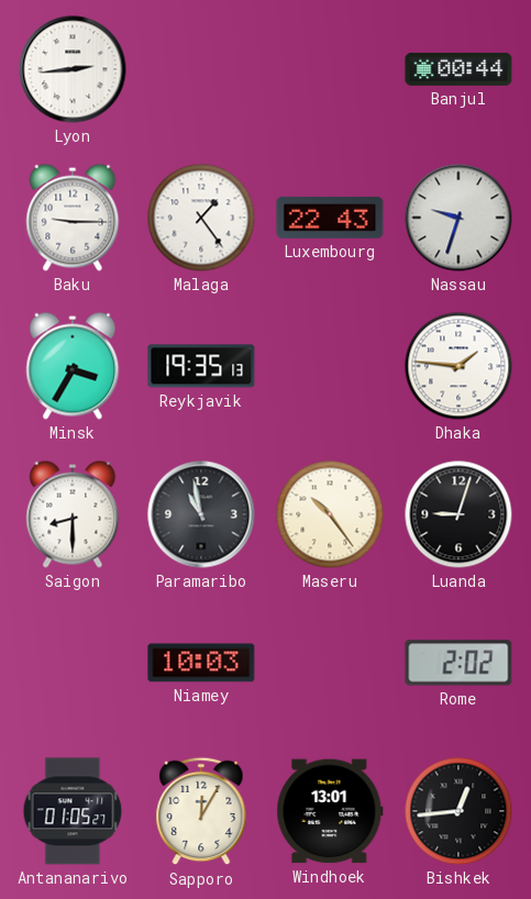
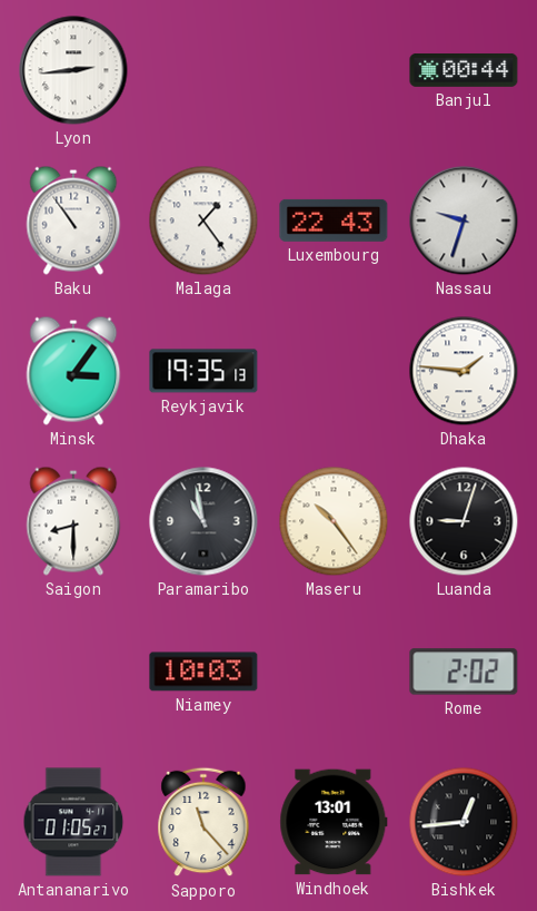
Baku: 9:15 -> 10:54
Minsk: 3:35 -> 3:06
Sapporo: 12:05 -> 11:23
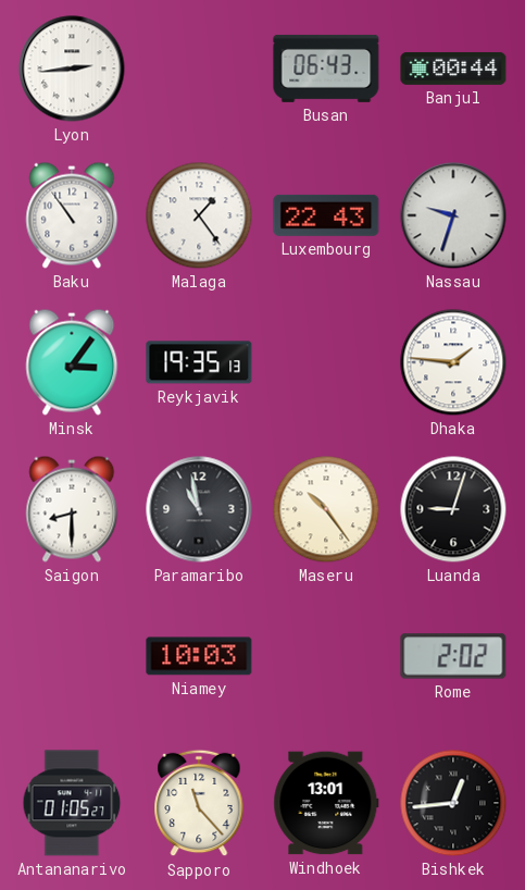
Busan: none -> 06:43
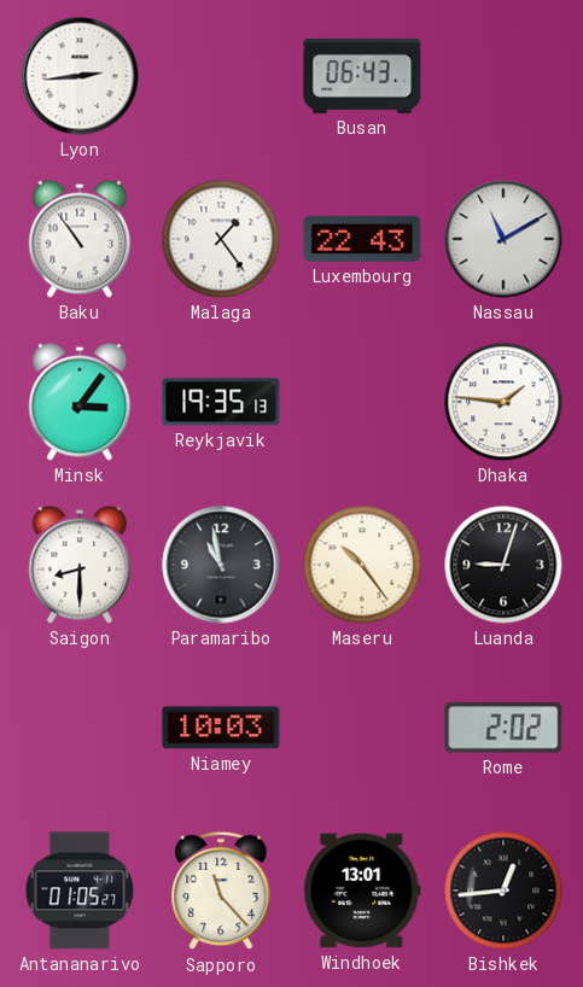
Banjul: 00:44 -> none
Nassau: 9:33 -> 11:10
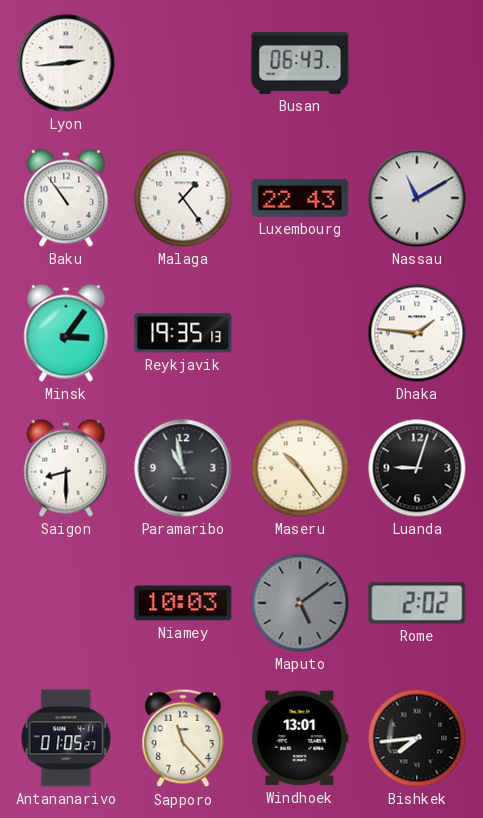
Maputo: none -> 5:09
Bishkek: 12:44 -> 7:44
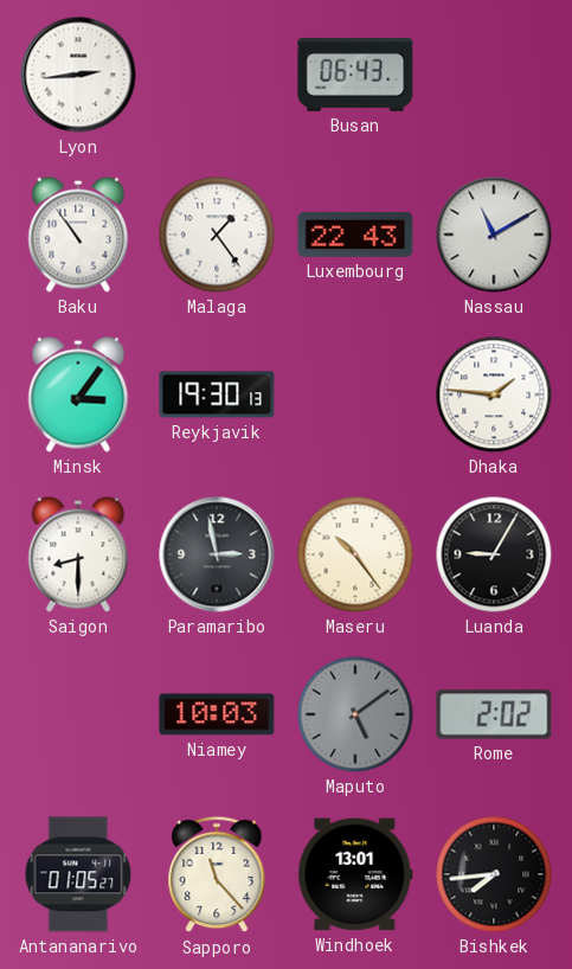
Reykjavik: 19:35 -> 19:30
Paramaribo: 10:58 -> 2:58
Luanda: 9:03 -> 9:05
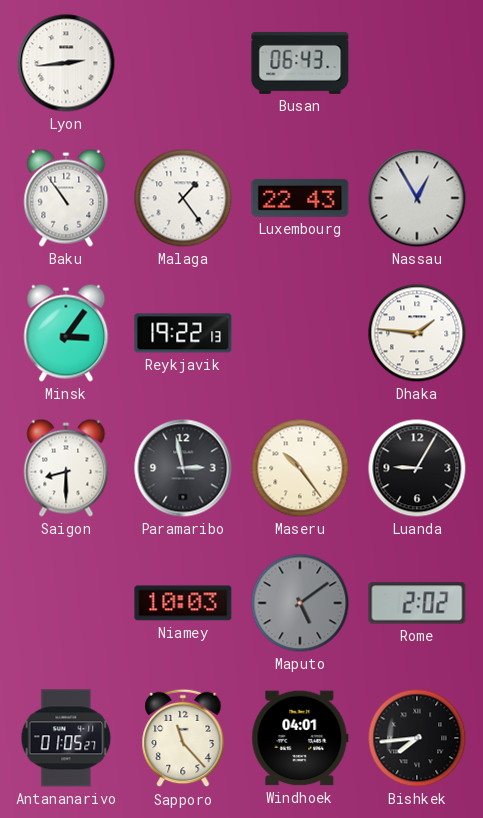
Nassau: 11:10 -> 12:55
Reykjavik: 19:30 -> 19:22
Windhoek: 13:01 -> 04:01
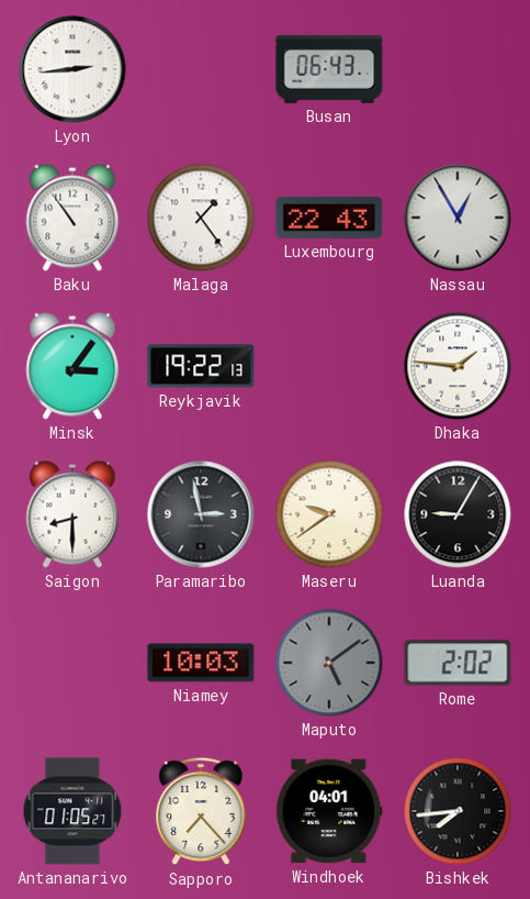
Maseru: 10:24 -> 9:39
Sapporo: 11:23 -> 7:23
